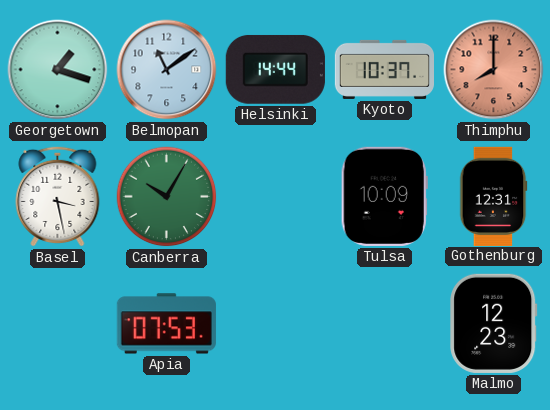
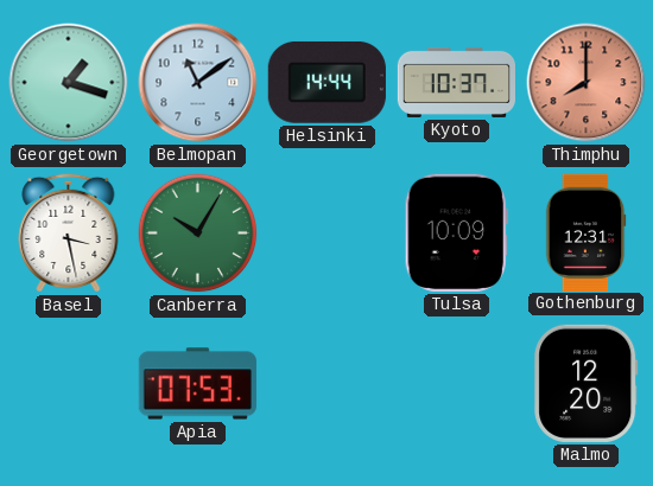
Malmo: 12:23 -> 12:20
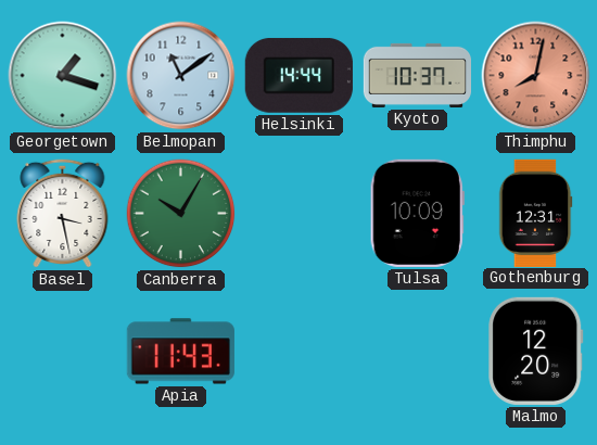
Thimphu: 8:00 -> 8:02
Apia: 07:53 -> 11:43
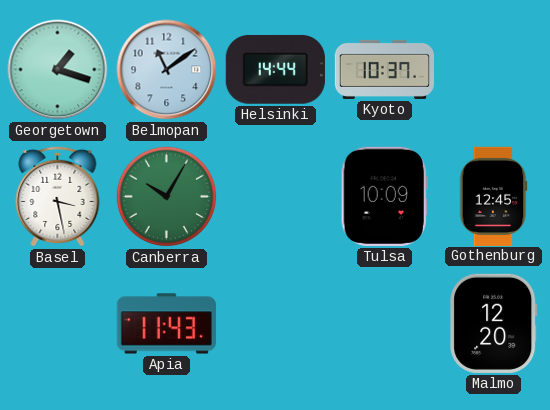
Thimphu: 8:02 -> none
Gothenburg: 12:31 -> 12:45
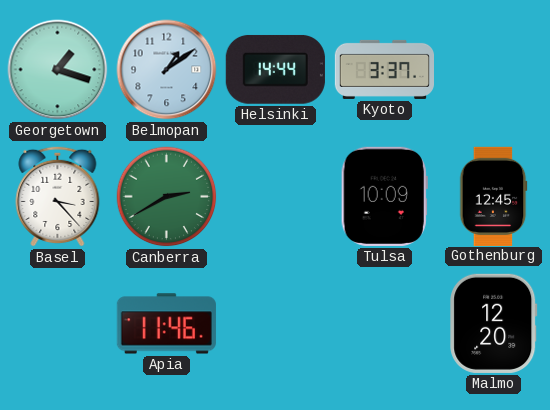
Belmopan: 11:09 -> 1:09
Kyoto: 10:37 -> 3:37
Basel: 3:28 -> 3:23
Canberra: 10:05 -> 2:40
Apia: 11:43 -> 11:46
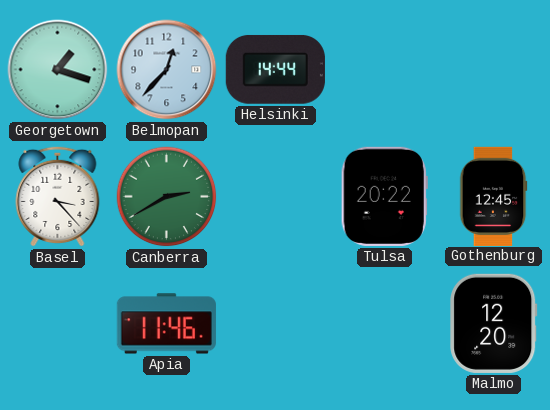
Belmopan: 1:09 -> 12:37
Kyoto: 3:37 -> none
Tulsa: 10:09 -> 20:22
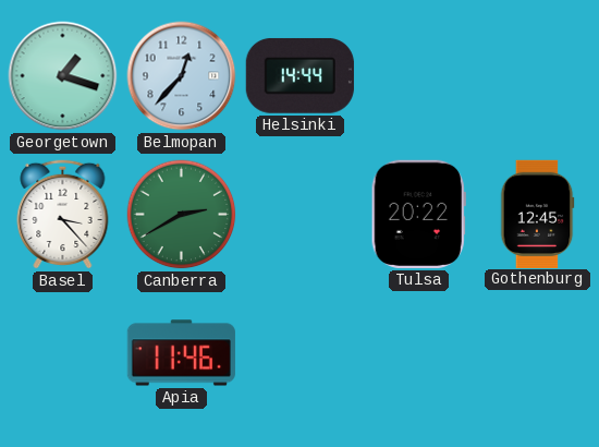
Malmo: 12:20 -> none
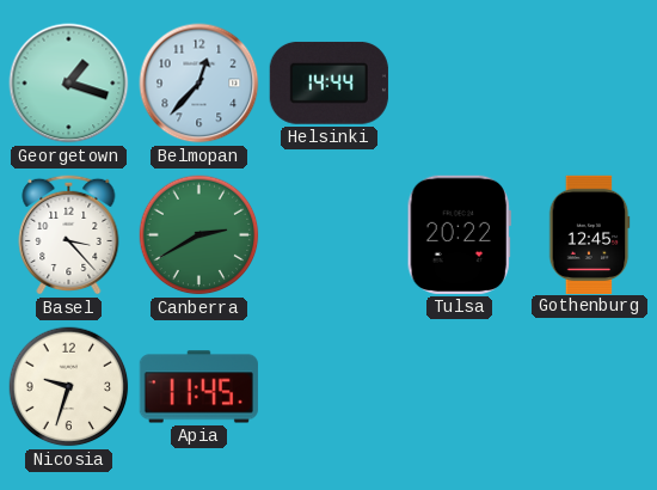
Nicosia: none -> 9:33
Apia: 11:46 -> 11:45
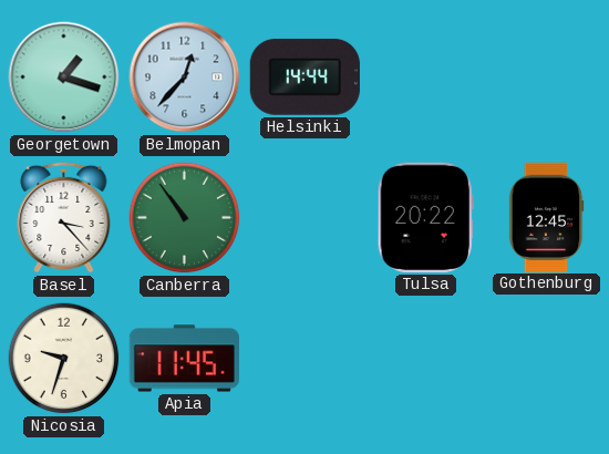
Canberra: 2:40 -> 10:54
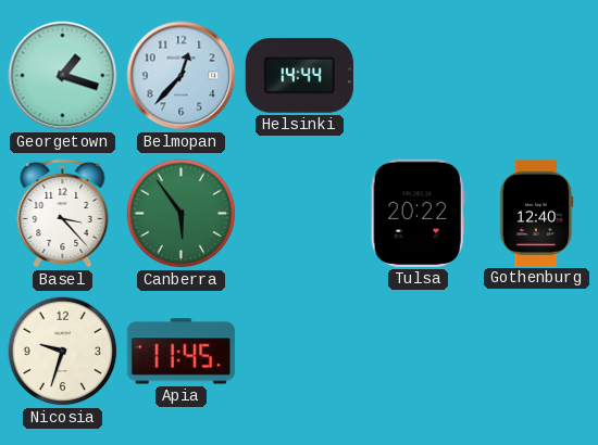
Canberra: 10:54 -> 5:54
Gothenburg: 12:45 -> 12:40
